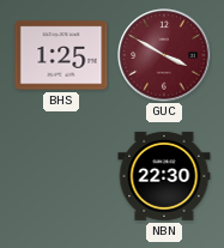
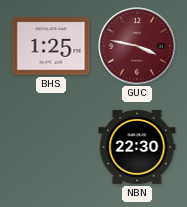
GUC: 3:50 -> 3:47
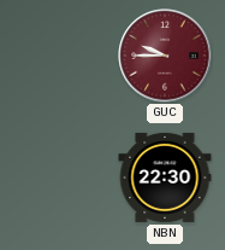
BHS: 1:25 -> none
GUC: 3:47 -> 9:45
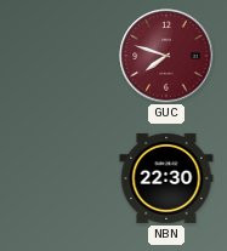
GUC: 9:45 -> 7:48
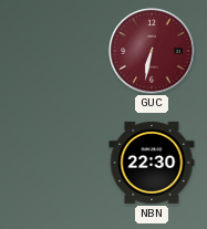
GUC: 7:48 -> 6:32
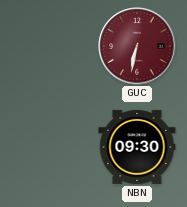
NBN: 22:30 -> 09:30
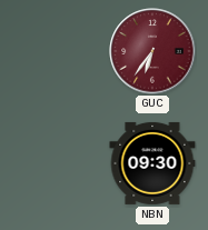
GUC: 6:32 -> 6:36
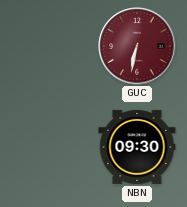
GUC: 6:36 -> 6:32
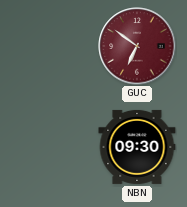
GUC: 6:32 -> 6:51
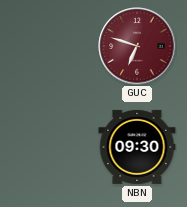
GUC: 6:51 -> 6:48
